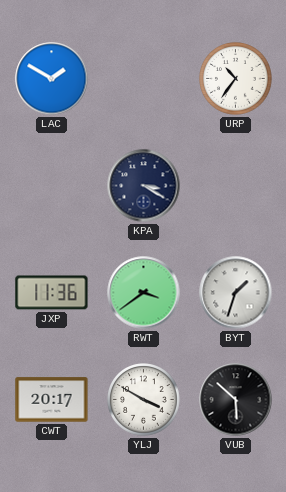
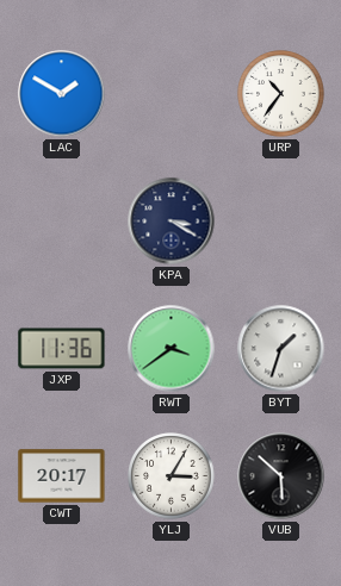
YLJ: 3:50 -> 3:05
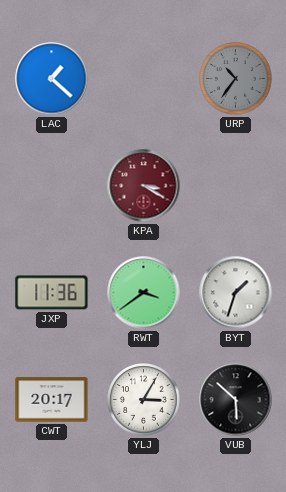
LAC: 1:50 -> 1:22
URP dial: white -> grey
KPA dial: navy -> burgundy
